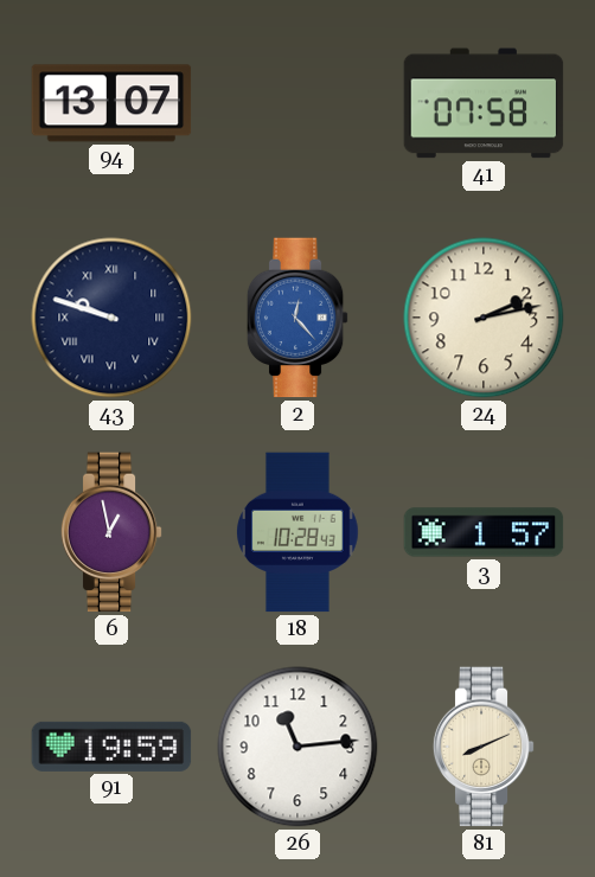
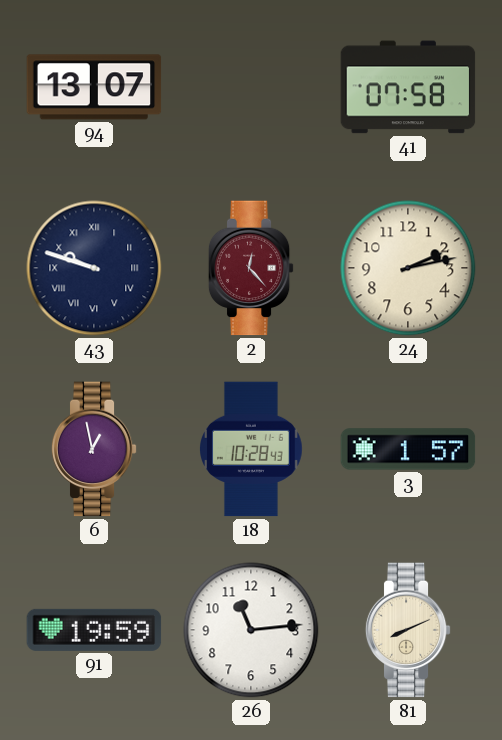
2 dial: blue -> burgundy
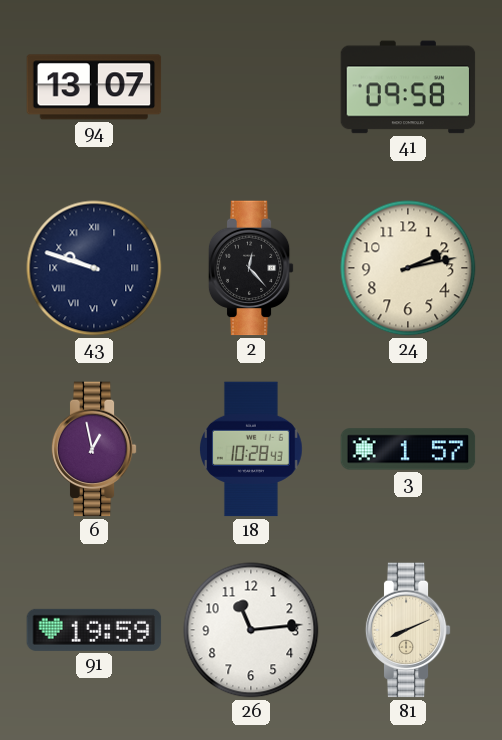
41: 07:58 -> 09:58
2 dial: burgundy -> black
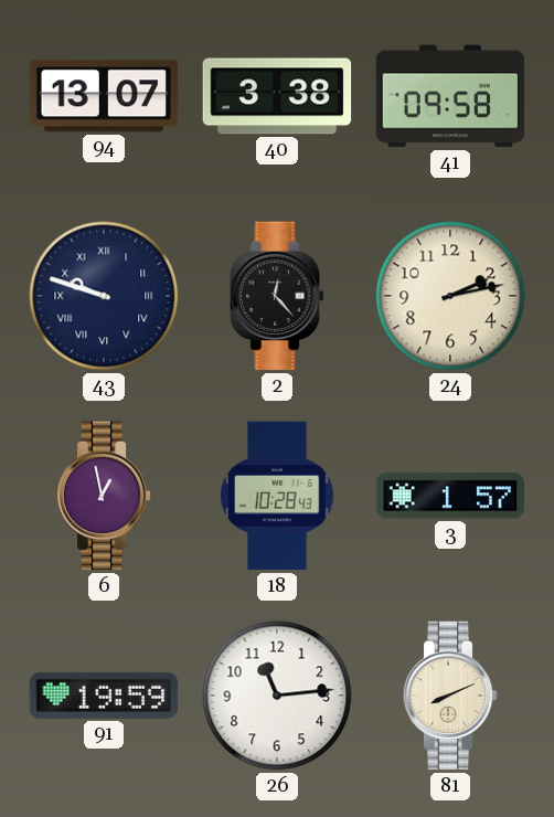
40: none -> 3:38
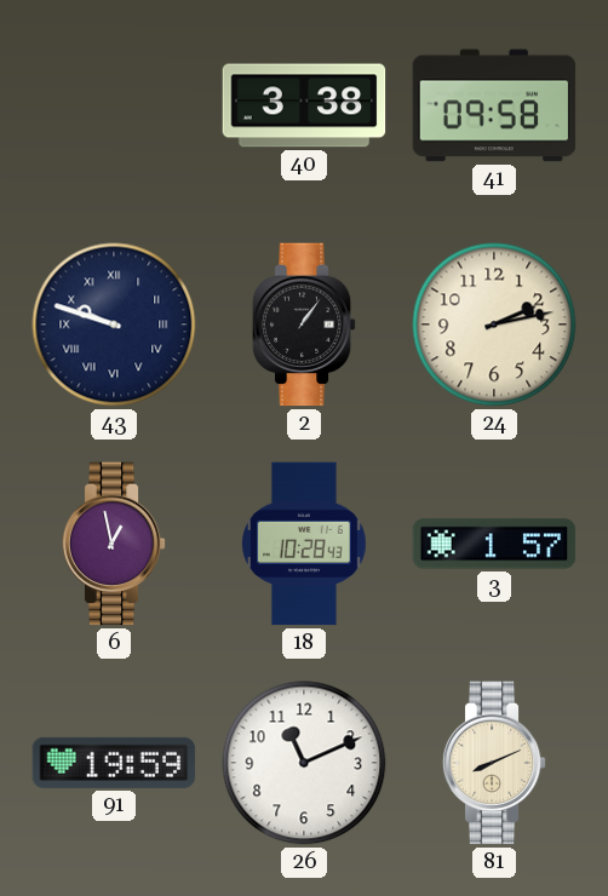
94: 13:07 -> none
2: 12:23 -> 1:06
26: 11:14 -> 11:11
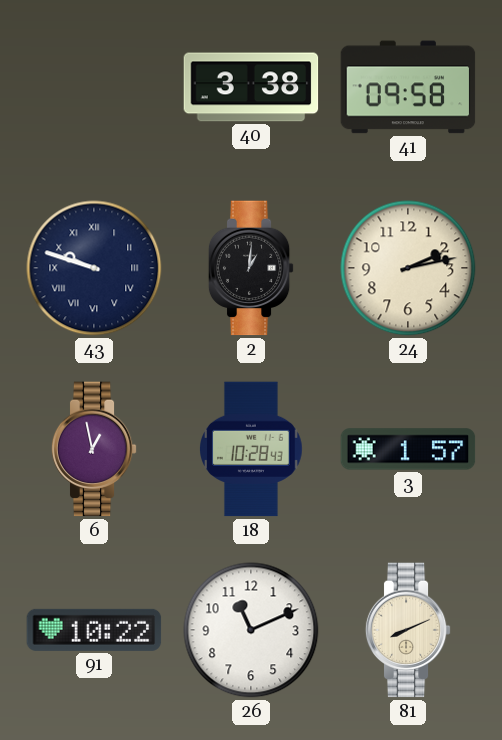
2: 1:06 -> 1:01
91: 19:59 -> 10:22
